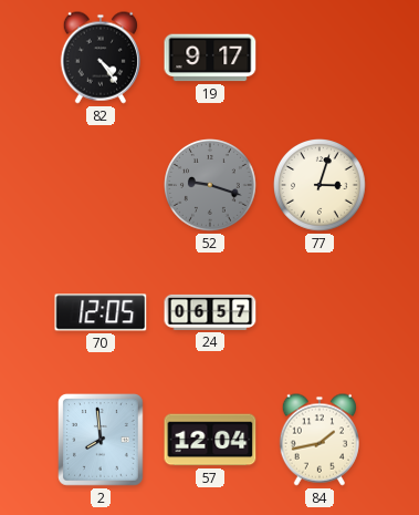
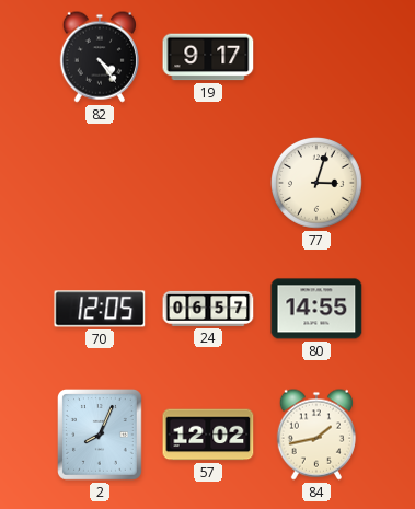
52: 9:18 -> none
80: none -> 14:55
2: 7:59 -> 8:04
57: 12:04 -> 12:02
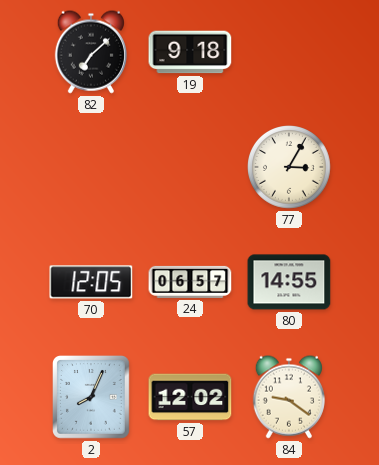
82: 4:24 -> 7:08
19: 9:17 -> 9:18
77: 3:03 -> 3:05
84: 1:43 -> 9:21
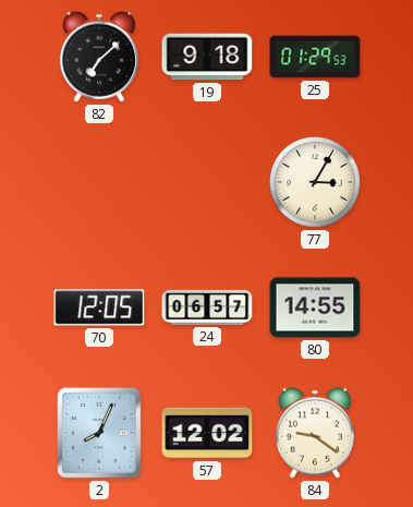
25: none -> 01:29
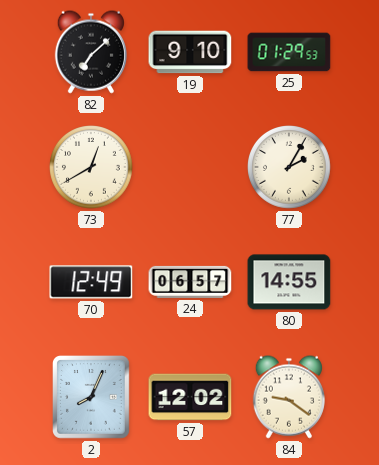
19: 9:18 -> 9:10
73: none -> 12:40
77: 3:05 -> 2:05
70: 12:05 -> 12:49
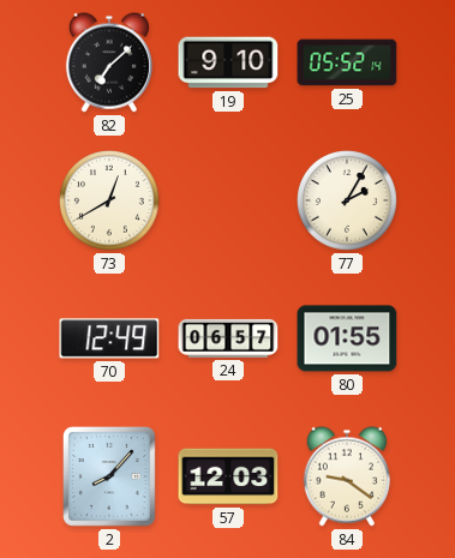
25: 01:29 -> 05:52
80: 14:55 -> 01:55
2: 8:04 -> 8:07
57: 12:02 -> 12:03
